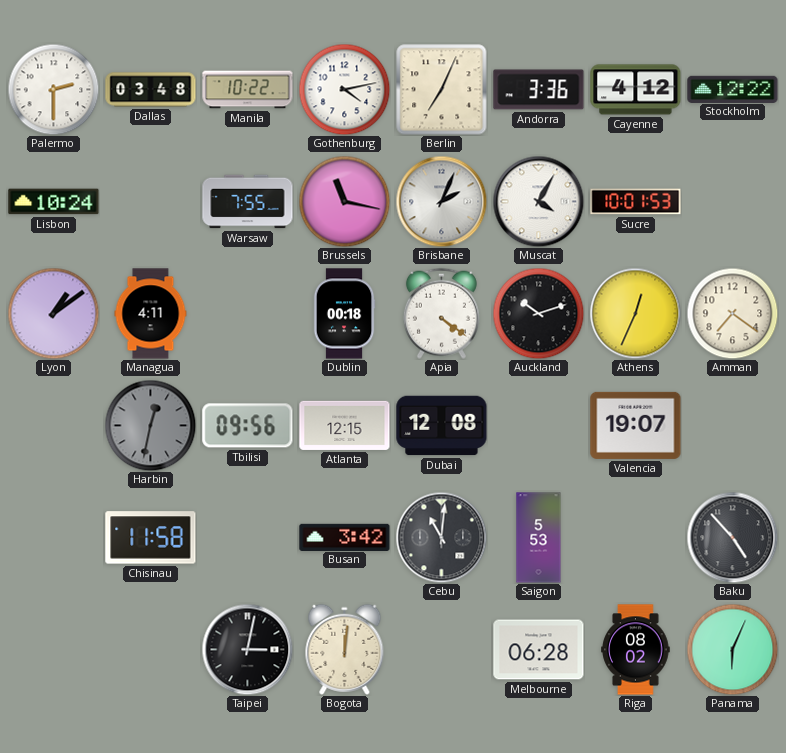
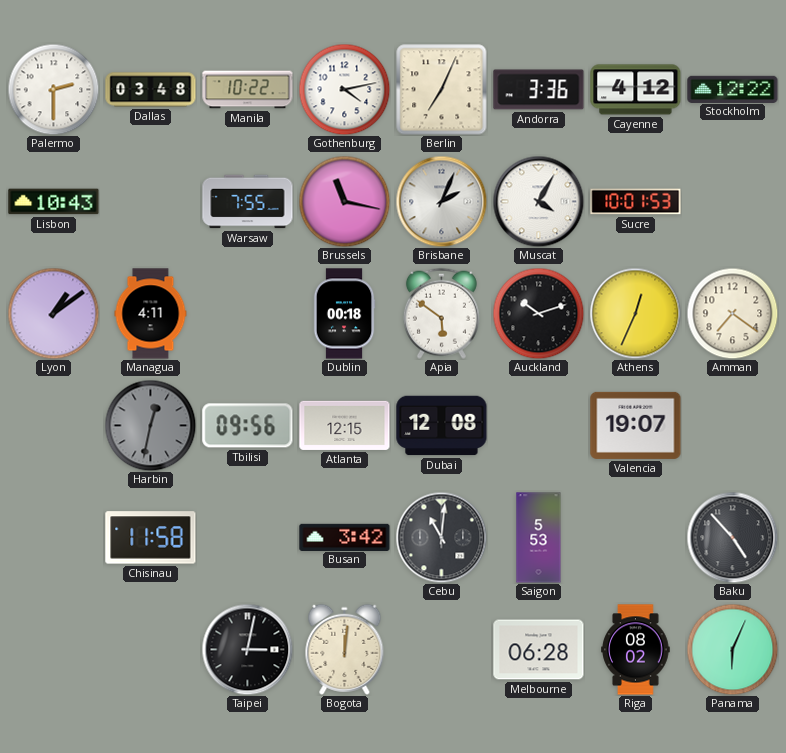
Lisbon: 10:24 -> 10:43
Apia: 4:21 -> 5:51
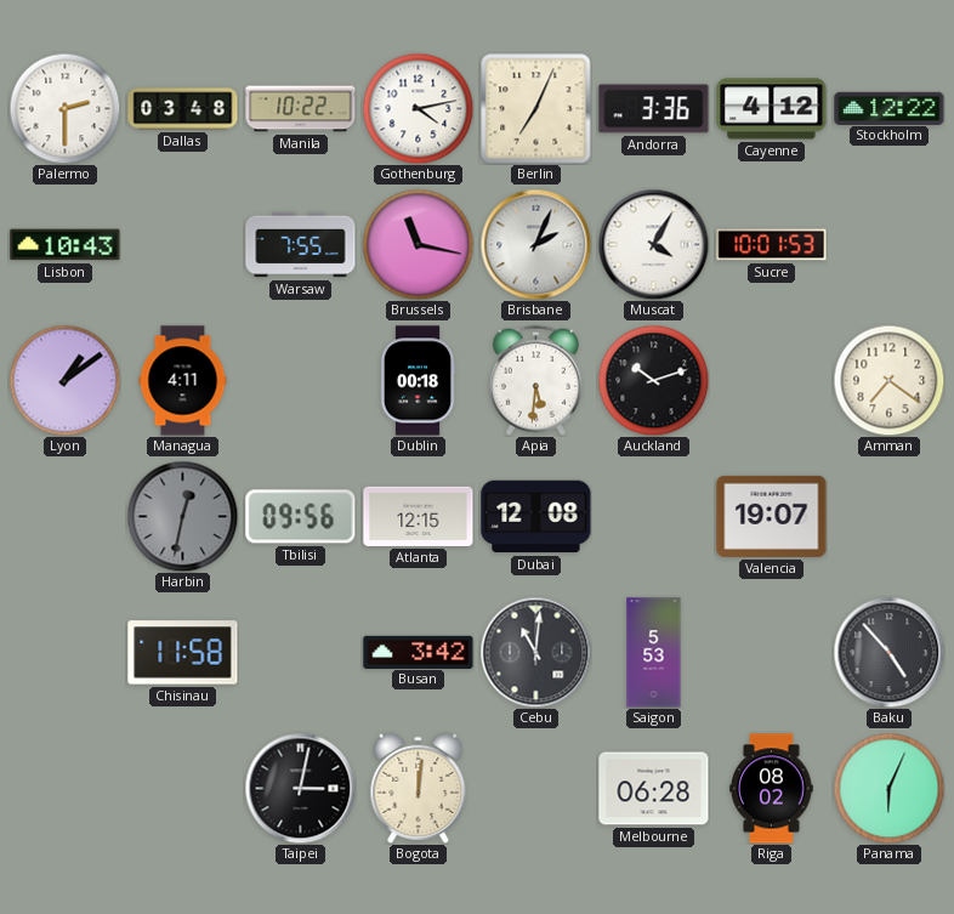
Apia: 5:51 -> 5:31
Athens: 12:34 -> none
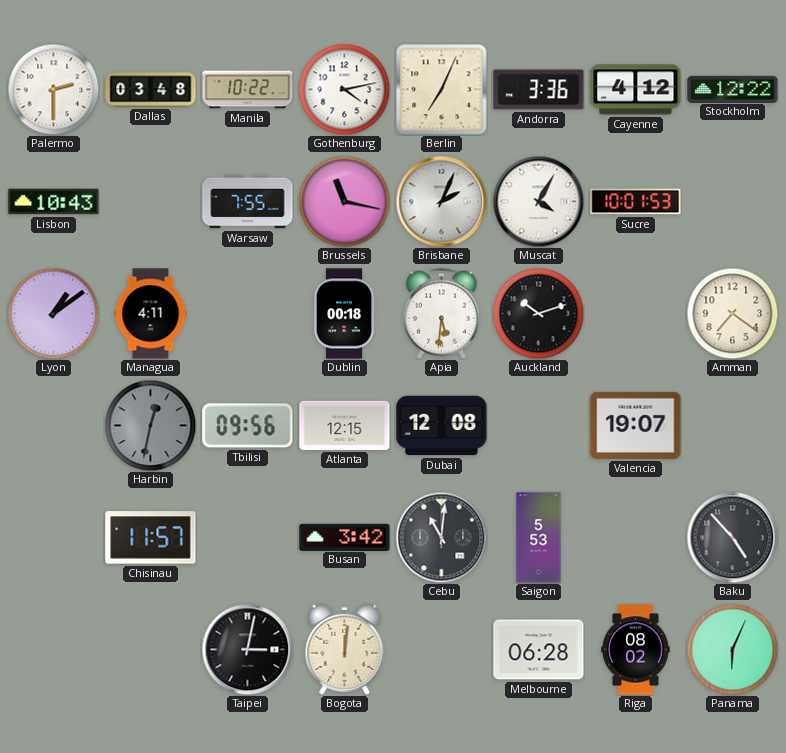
Chisinau: 11:58 -> 11:57
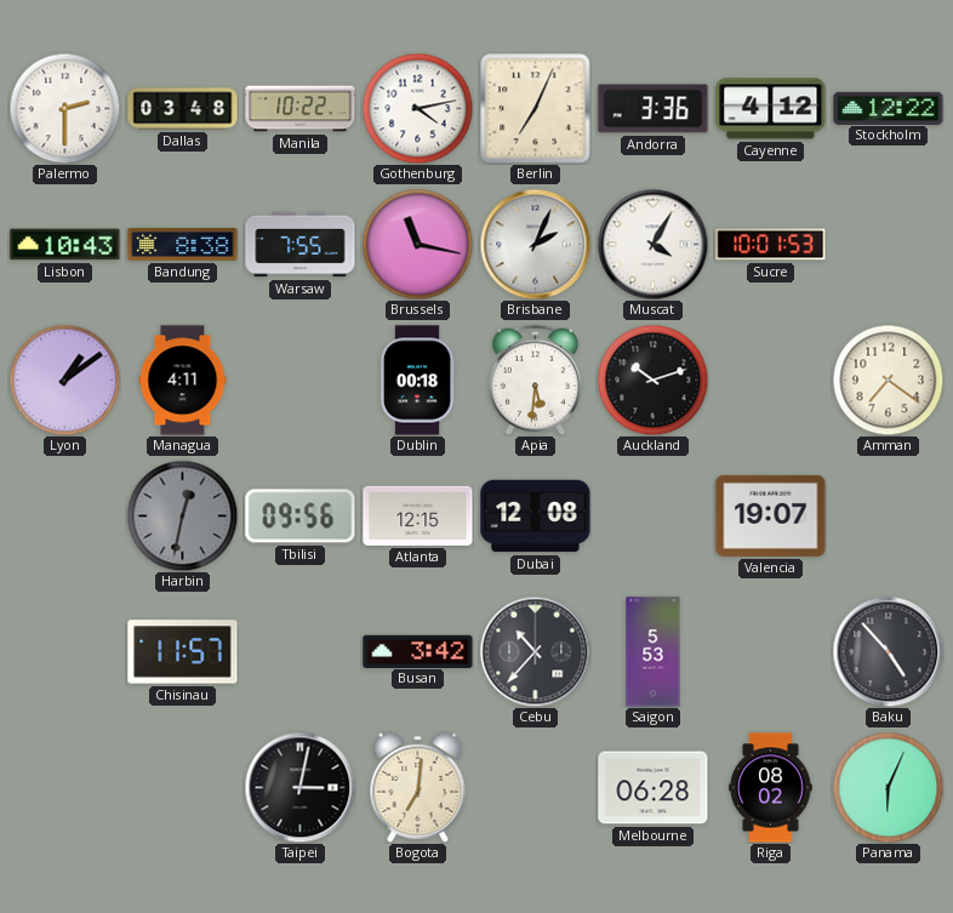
Bandung: none -> 8:38
Cebu: 11:01 -> 10:37
Bogota: 12:01 -> 7:01
